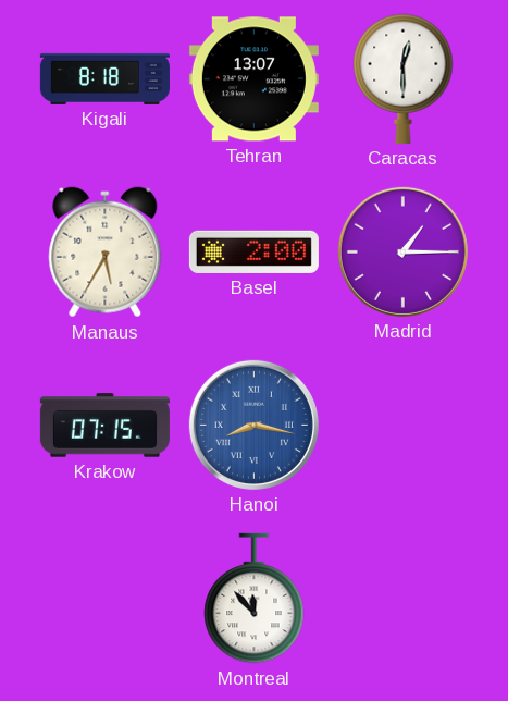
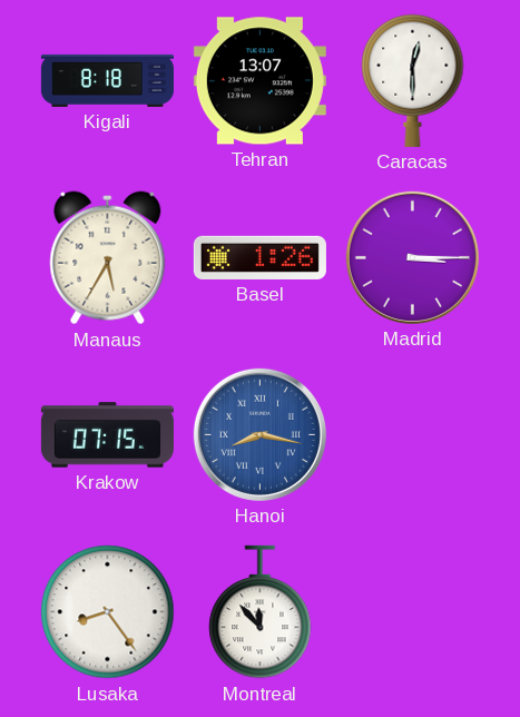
Basel: 2:00 -> 1:26
Madrid: 1:15 -> 3:15
Lusaka: none -> 8:24
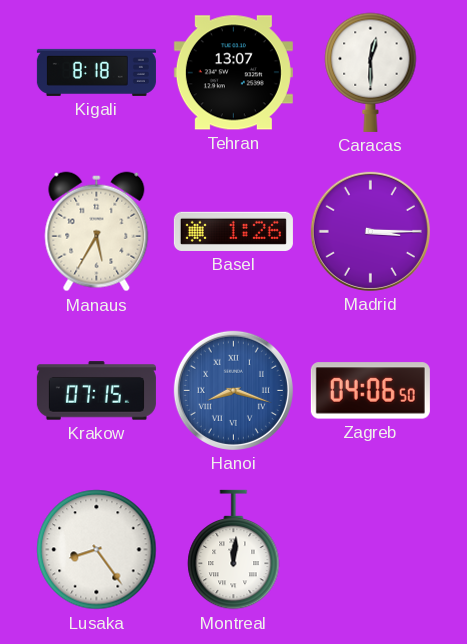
Hanoi: 8:17 -> 8:18
Zagreb: none -> 04:06
Montreal: 11:53 -> 12:01
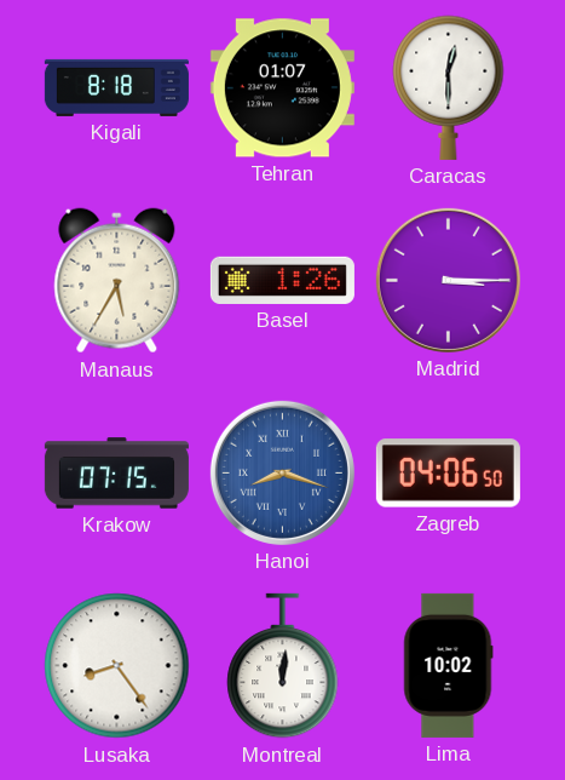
Tehran: 13:07 -> 01:07
Lima: none -> 10:02
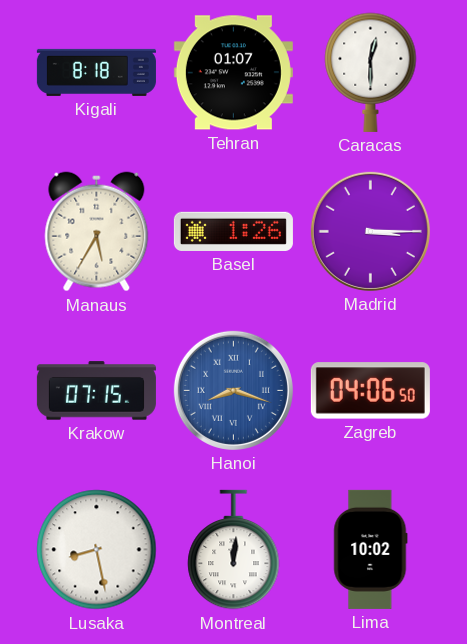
Lusaka: 8:24 -> 8:28
